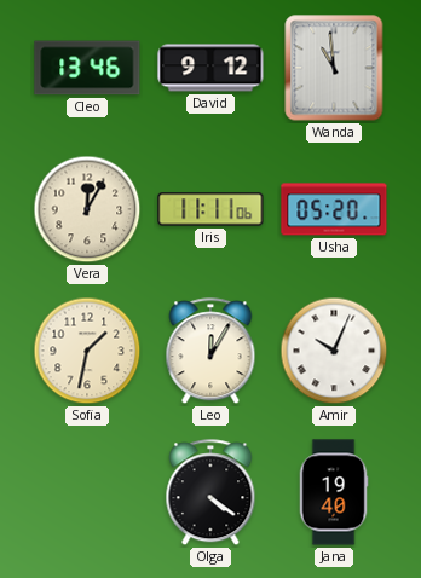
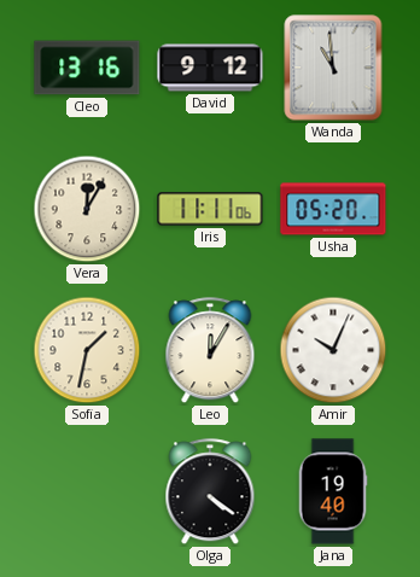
Cleo: 13:46 -> 13:16
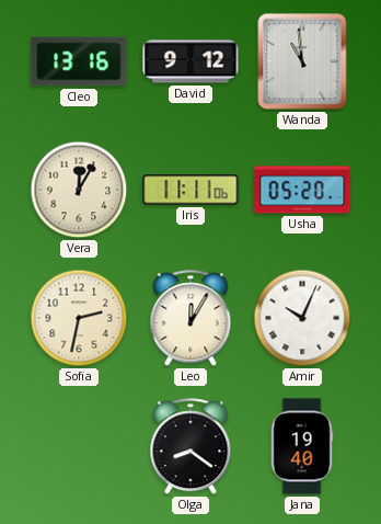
Sofia: 1:32 -> 2:32
Olga: 4:21 -> 8:21
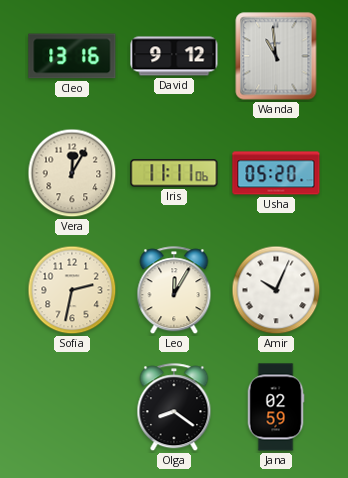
Jana: 19:40 -> 02:59
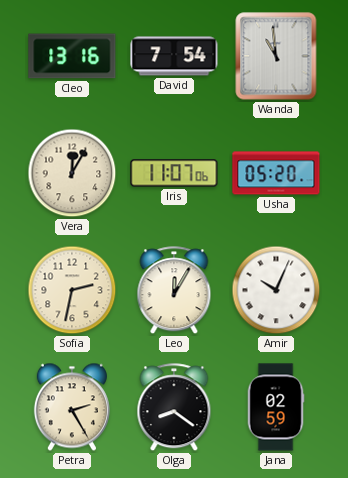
David: 9:12 -> 7:54
Iris: 11:11 -> 11:07
Petra: none -> 2:25
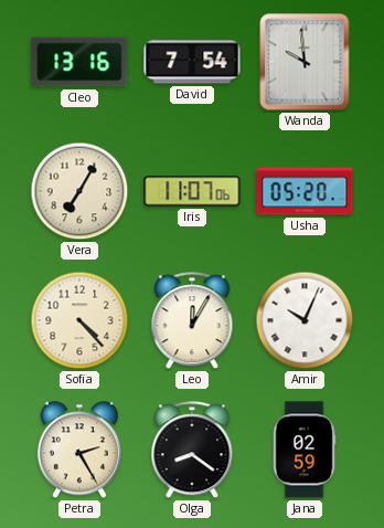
Wanda: 10:59 -> 9:59
Vera: 12:05 -> 7:05
Sofia: 2:32 -> 4:23
